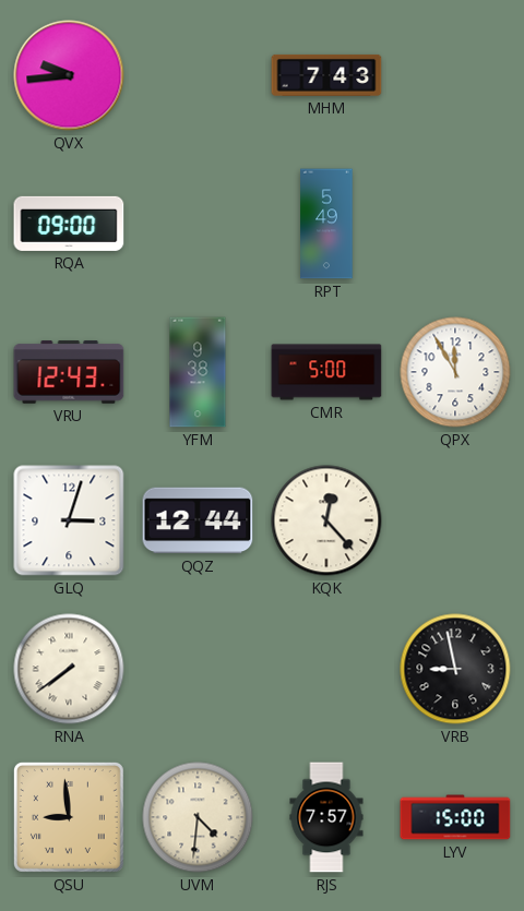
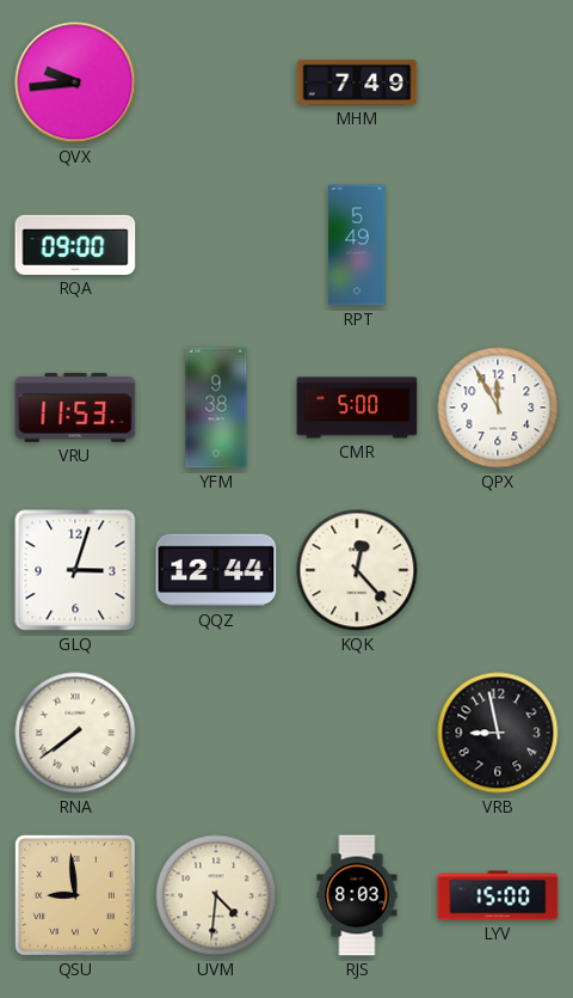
MHM: 7:43 -> 7:49
VRU: 12:43 -> 11:53
RJS: 7:57 -> 8:03
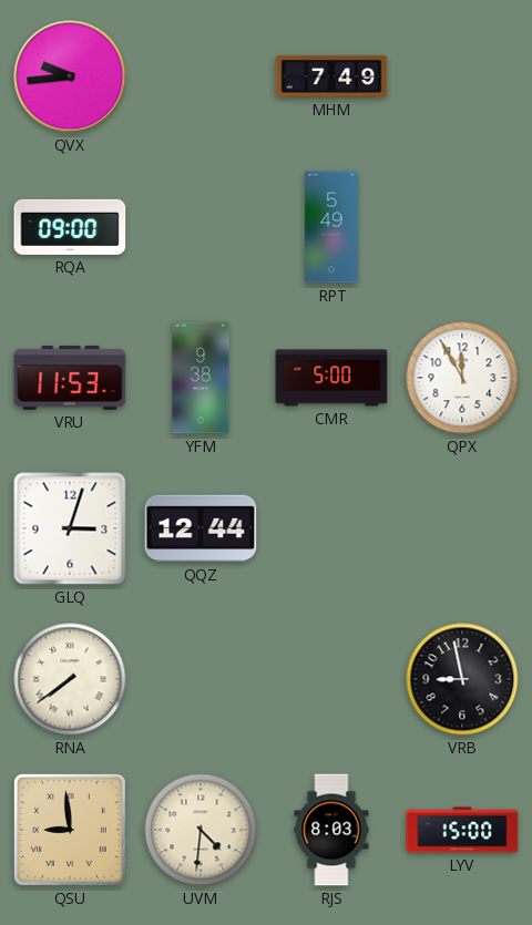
KQK: 12:23 -> none
